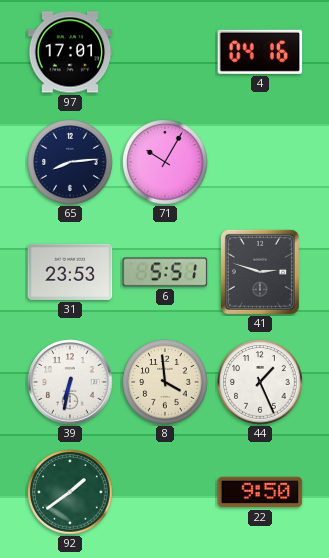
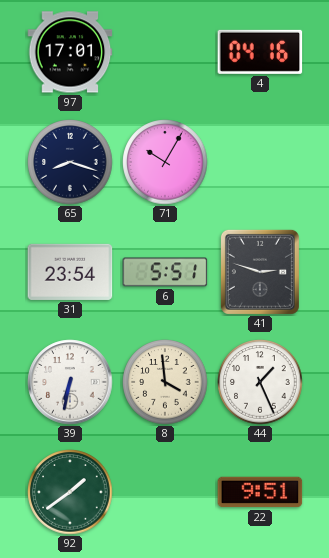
65: 8:14 -> 8:18
31: 23:53 -> 23:54
22: 9:50 -> 9:51
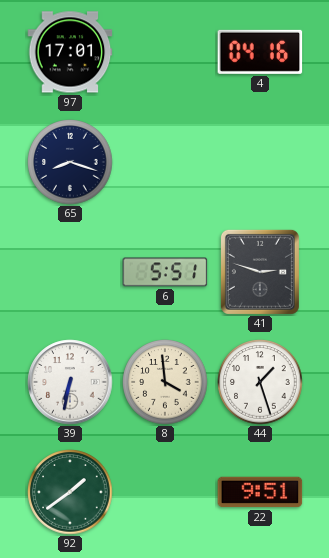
71: 10:05 -> none
31: 23:54 -> none
44: 1:26 -> 1:27
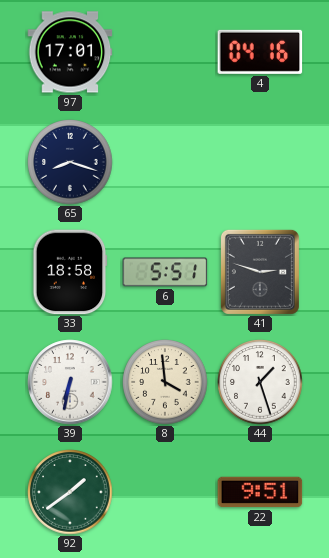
33: none -> 18:58
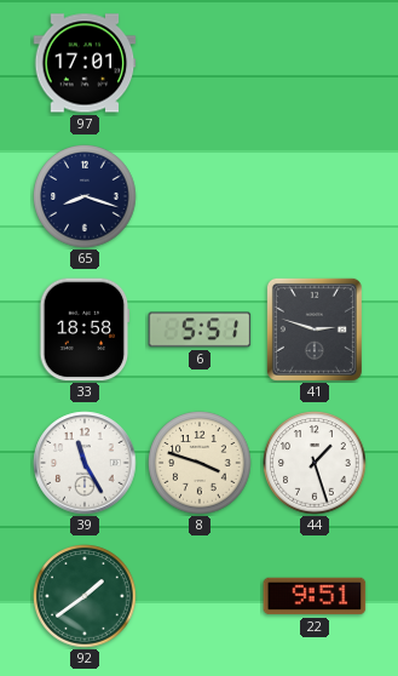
4: 04:16 -> none
39: 6:32 -> 11:25
8: 3:59 -> 3:48
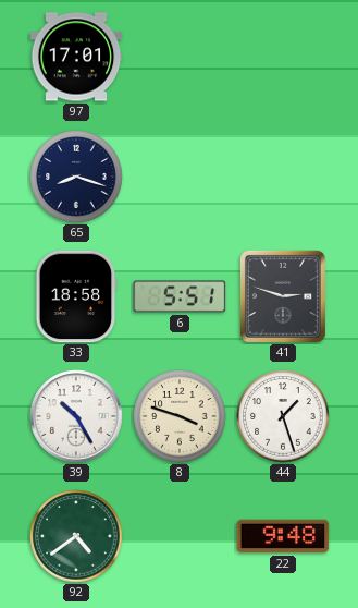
39: 11:25 -> 10:25
92: 1:39 -> 4:39
22: 9:51 -> 9:48
